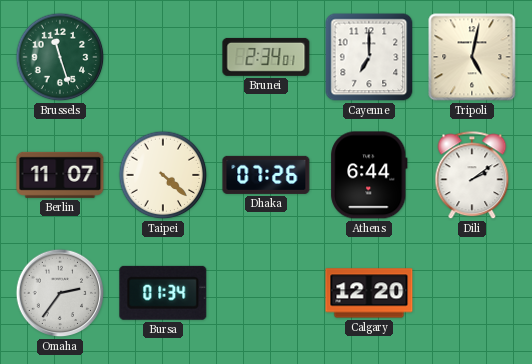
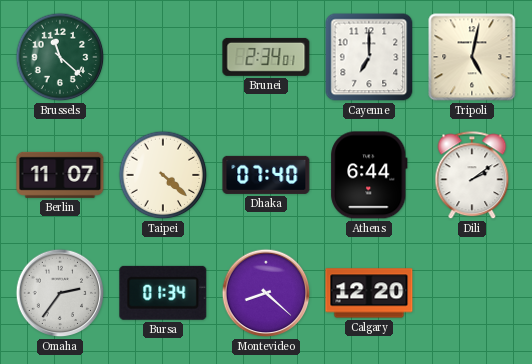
Brussels: 11:27 -> 11:22
Dhaka: 07:26 -> 07:40
Montevideo: none -> 8:22
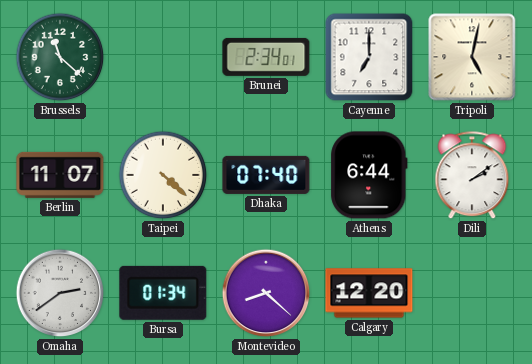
Omaha: 2:36 -> 2:39
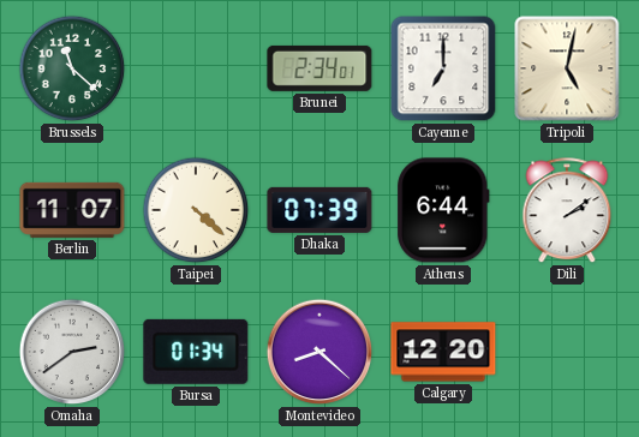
Dhaka: 07:40 -> 07:39
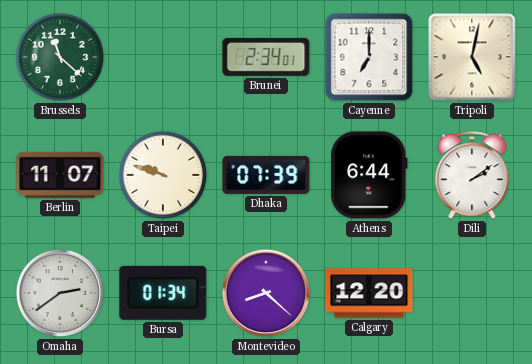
Taipei: 4:22 -> 9:48
